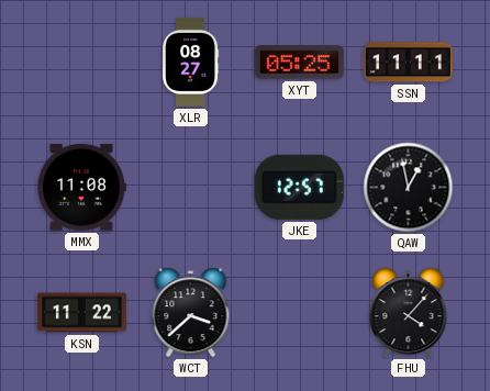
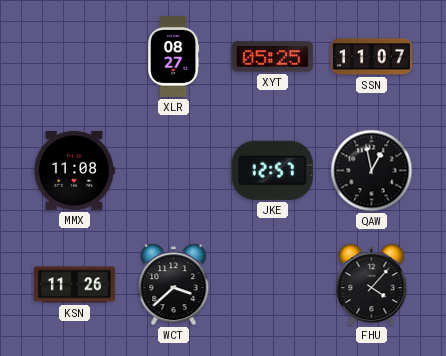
SSN: 11:11 -> 11:07
KSN: 11:22 -> 11:26
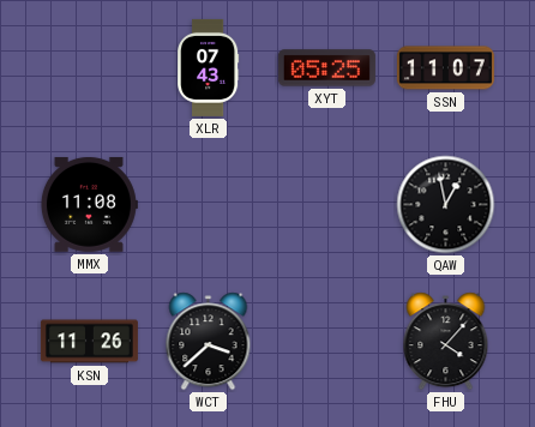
XLR: 08:27 -> 07:43
JKE: 12:57 -> none
